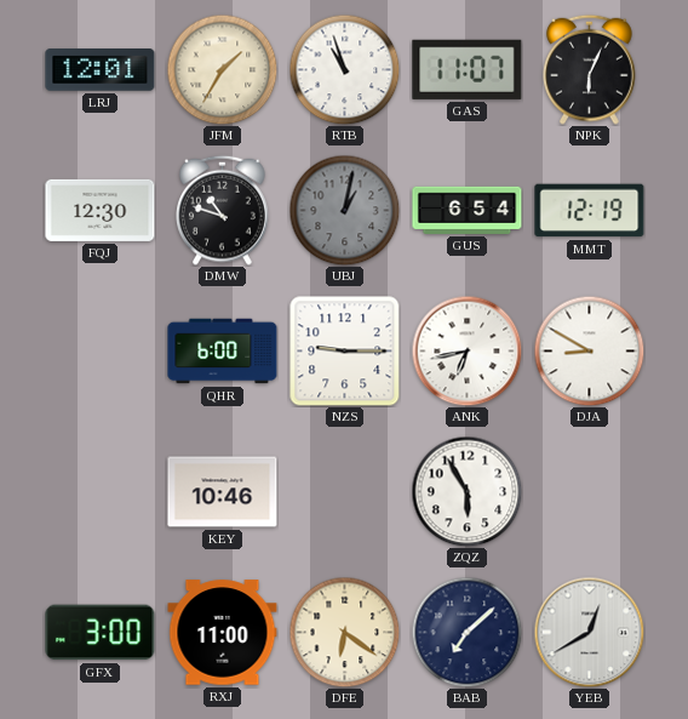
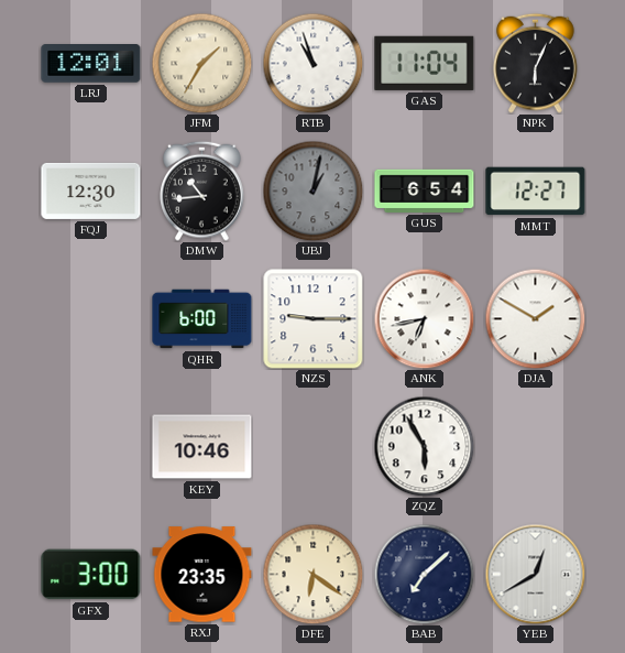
GAS: 11:07 -> 11:04
DMW: 10:48 -> 10:44
MMT: 12:19 -> 12:27
DJA: 8:50 -> 1:50
RXJ: 11:00 -> 23:35
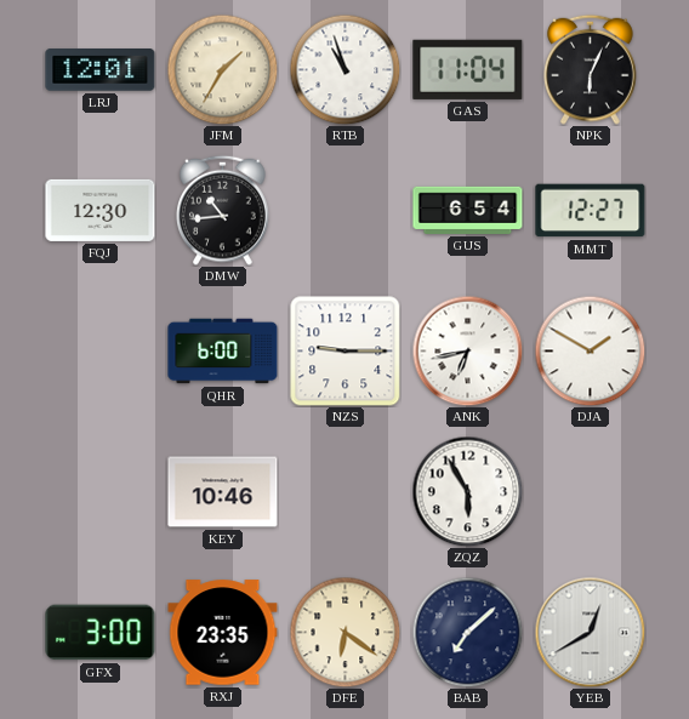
UBJ: 1:02 -> none
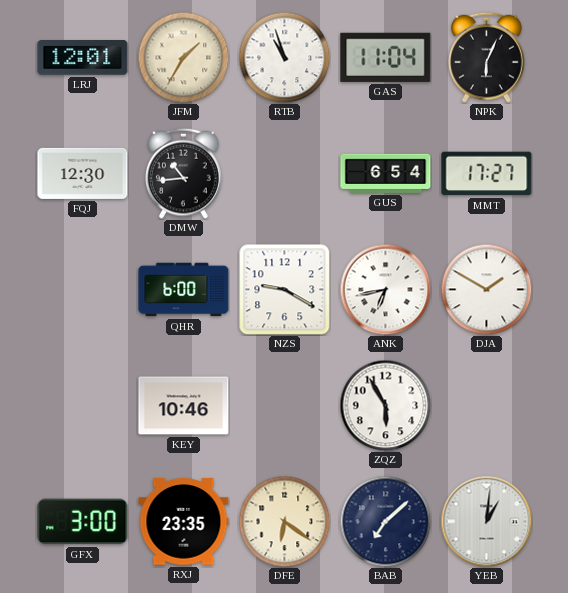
MMT: 12:27 -> 17:27
NZS: 9:15 -> 9:20
YEB: 12:40 -> 1:01
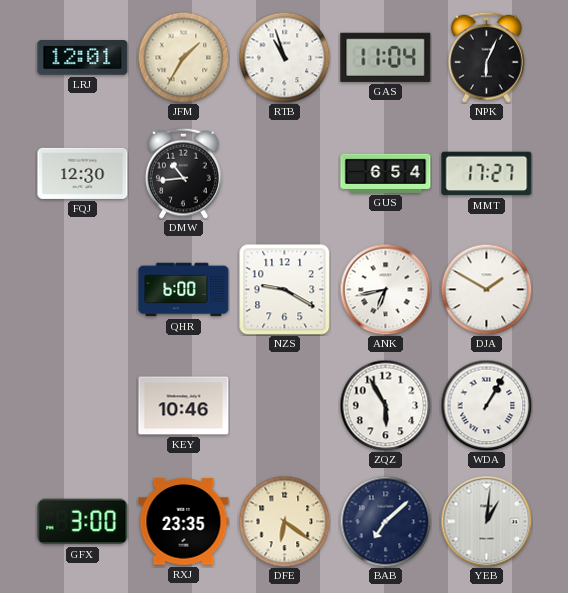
WDA: none -> 1:05
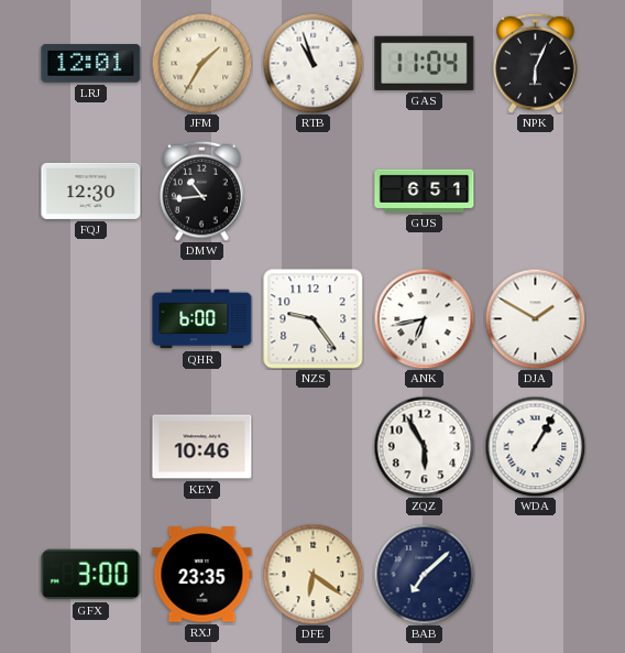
GUS: 6:54 -> 6:51
MMT: 17:27 -> none
NZS: 9:20 -> 9:24
YEB: 1:01 -> none
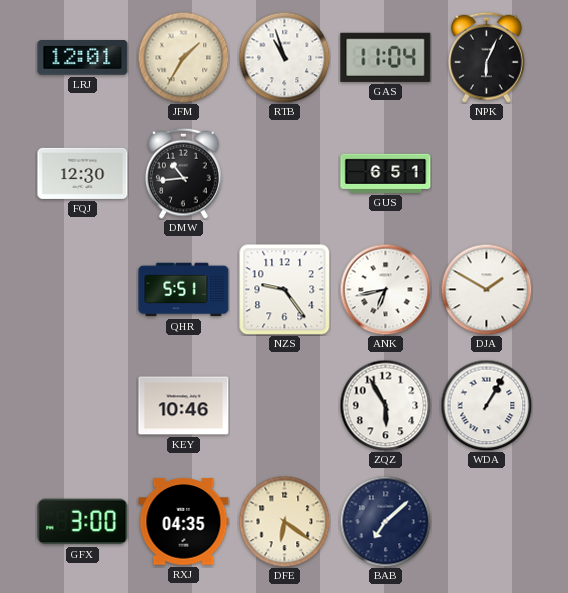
QHR: 6:00 -> 5:51
RXJ: 23:35 -> 04:35
